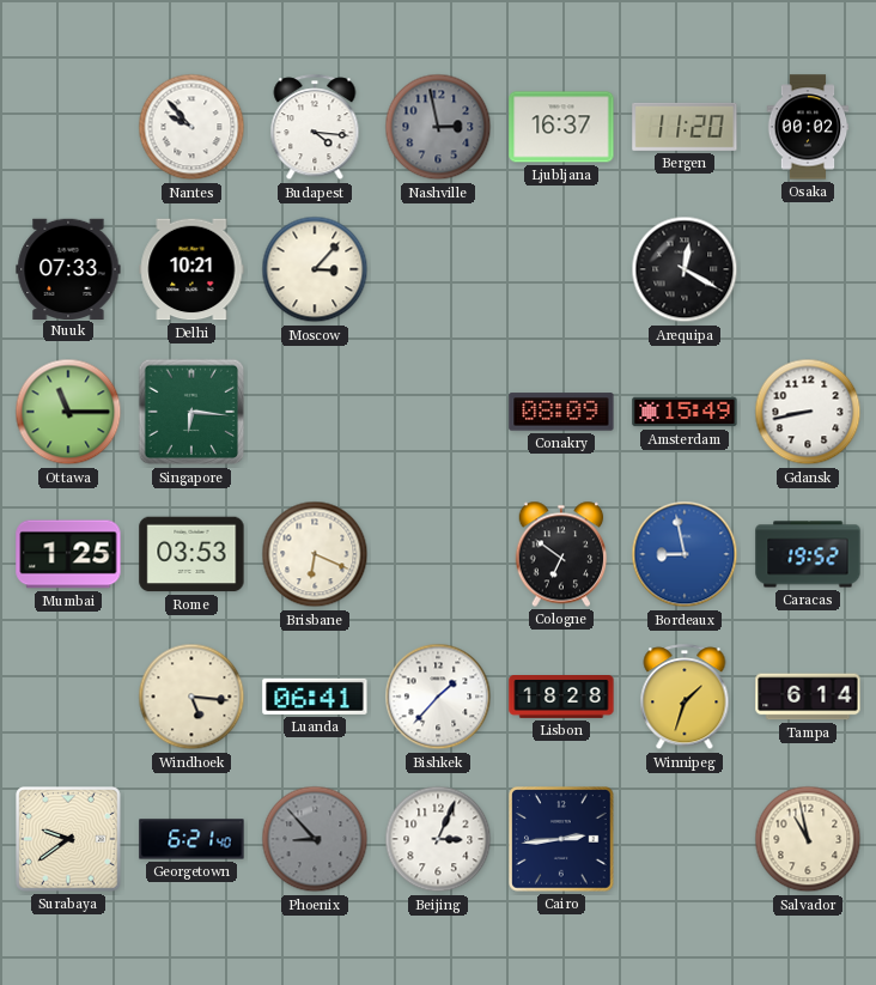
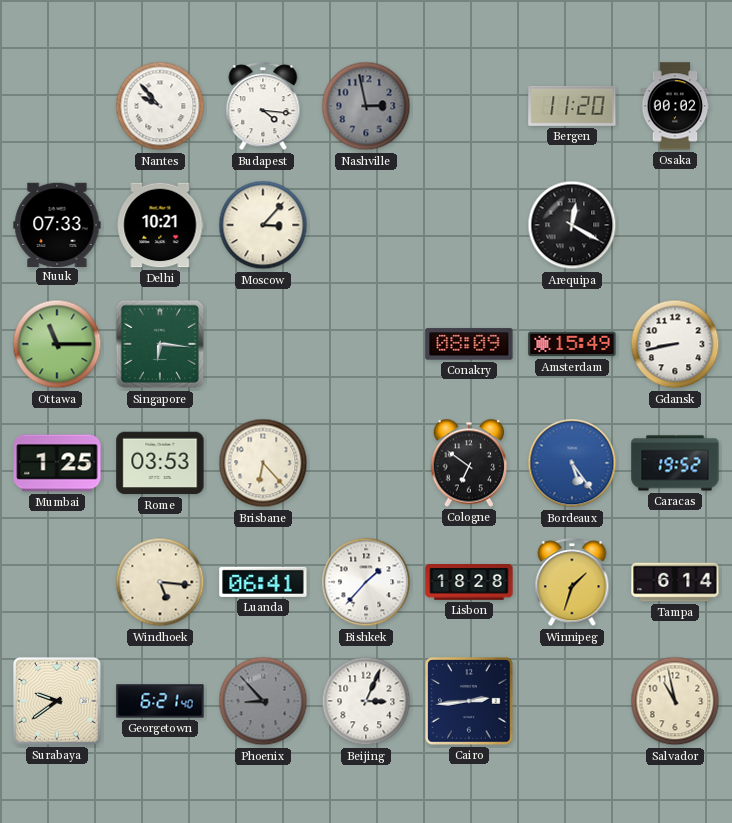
Ljubljana: 16:37 -> none
Brisbane: 6:19 -> 6:23
Bordeaux: 8:58 -> 5:24
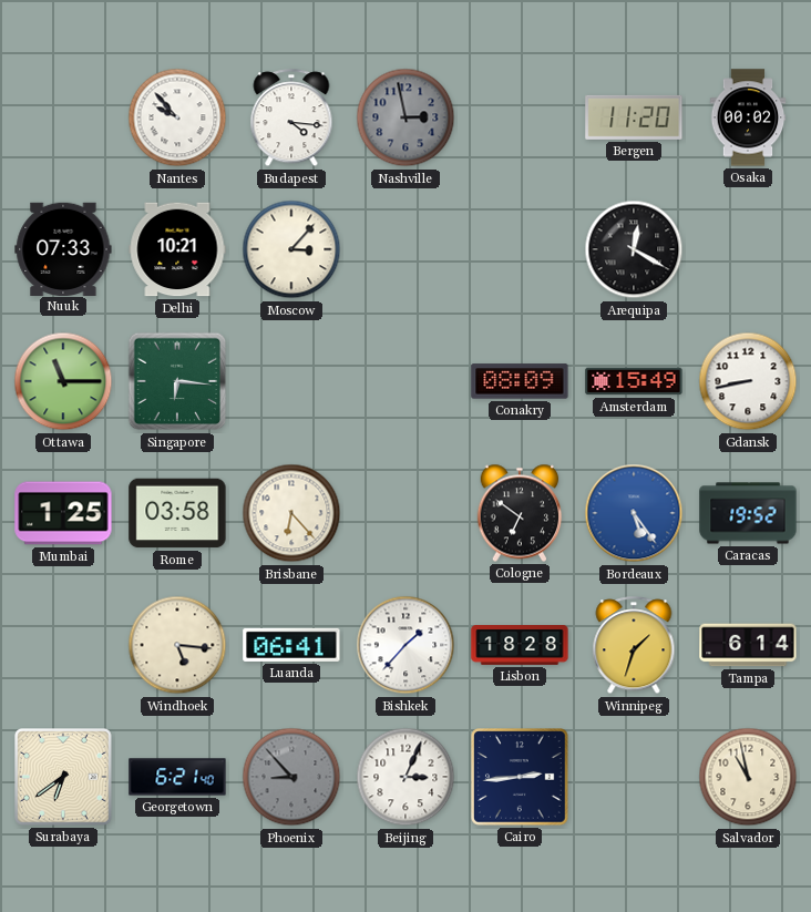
Rome: 03:53 -> 03:58
Surabaya: 9:39 -> 6:39
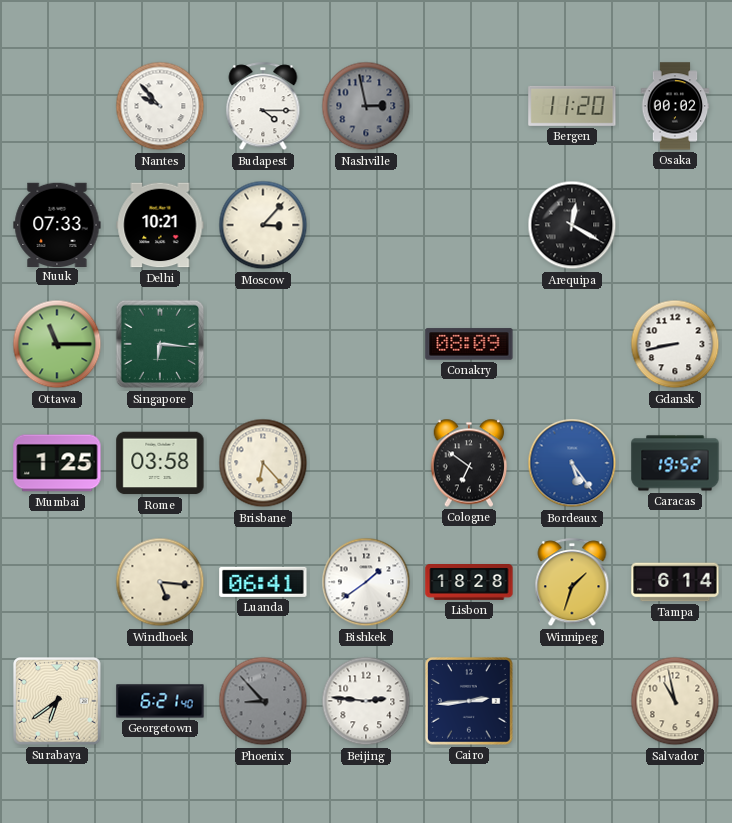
Budapest: 4:16 -> 4:15
Amsterdam: 15:49 -> none
Bishkek: 1:37 -> 1:39
Beijing: 3:04 -> 2:46
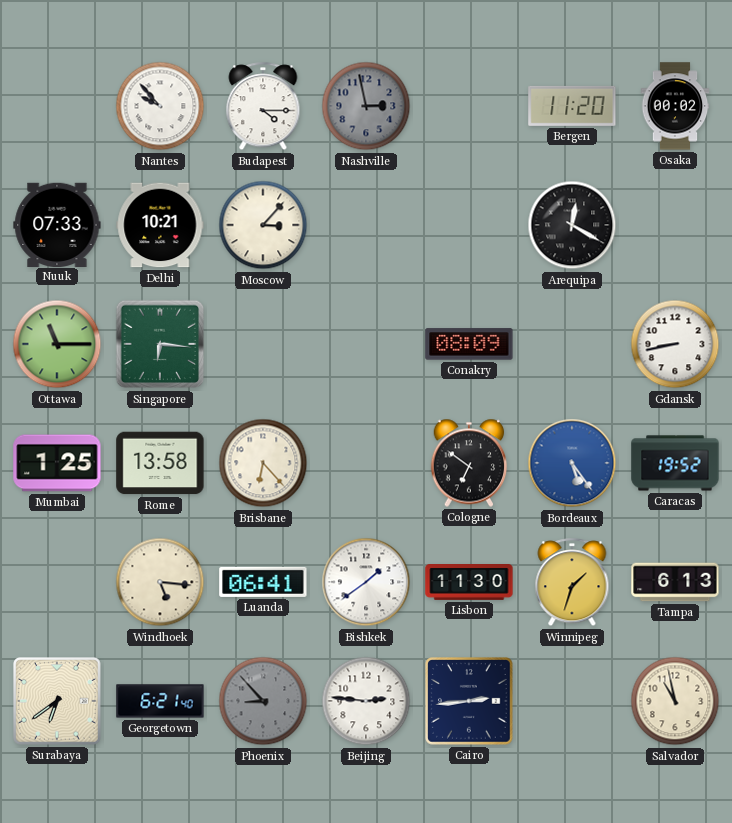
Rome: 03:58 -> 13:58
Lisbon: 18:28 -> 11:30
Tampa: 6:14 -> 6:13
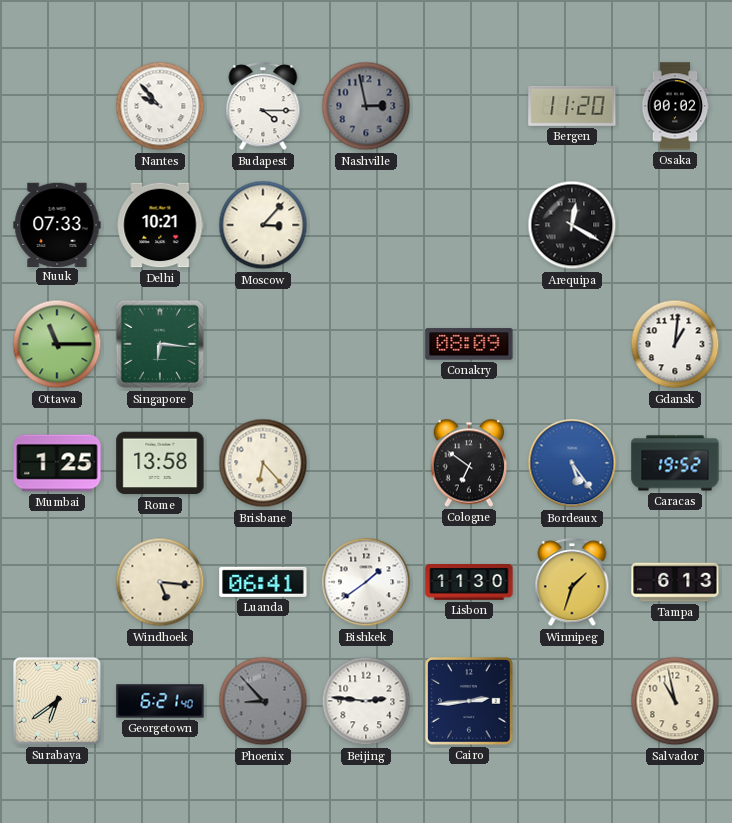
Gdansk: 8:43 -> 1:01
